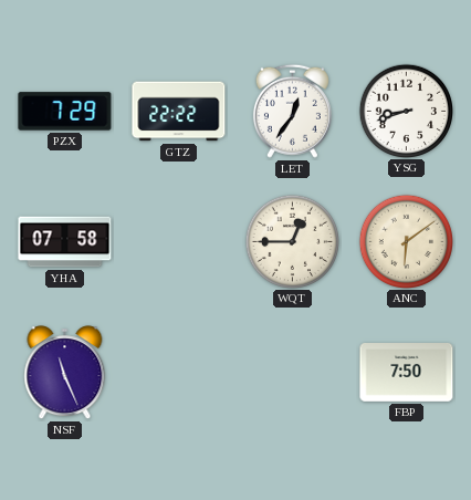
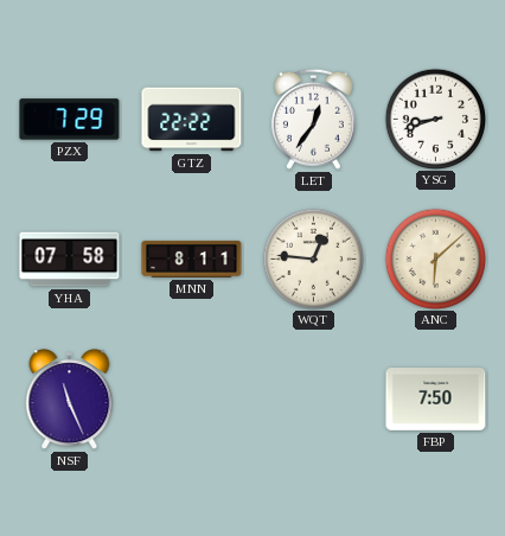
MNN: none -> 8:11
WQT: 12:45 -> 12:46
ANC: 6:09 -> 6:08
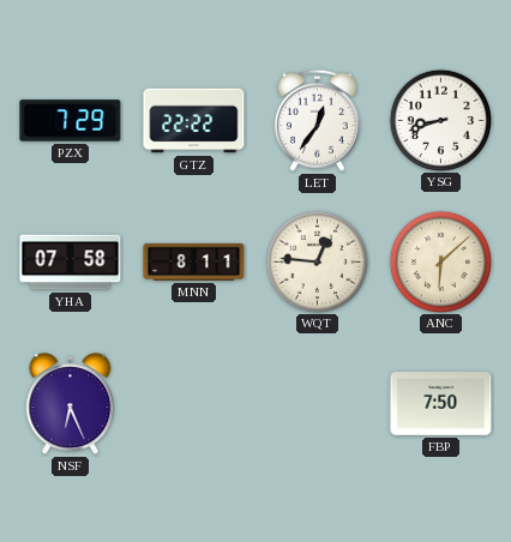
NSF: 11:26 -> 6:26
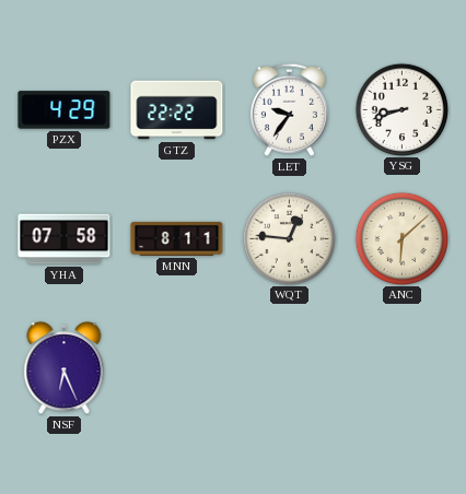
PZX: 7:29 -> 4:29
LET: 12:36 -> 9:36
FBP: 7:50 -> none
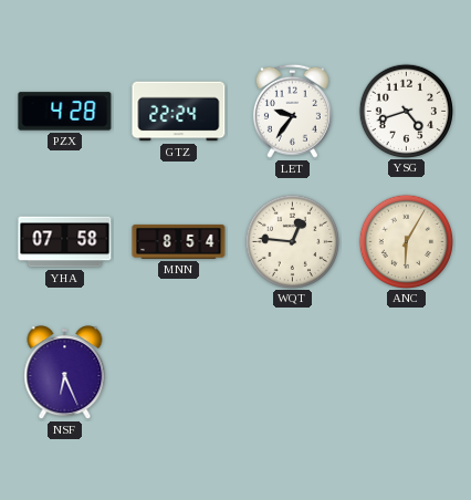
PZX: 4:29 -> 4:28
GTZ: 22:22 -> 22:24
YSG: 8:42 -> 4:42
MNN: 8:11 -> 8:54
ANC: 6:08 -> 6:05
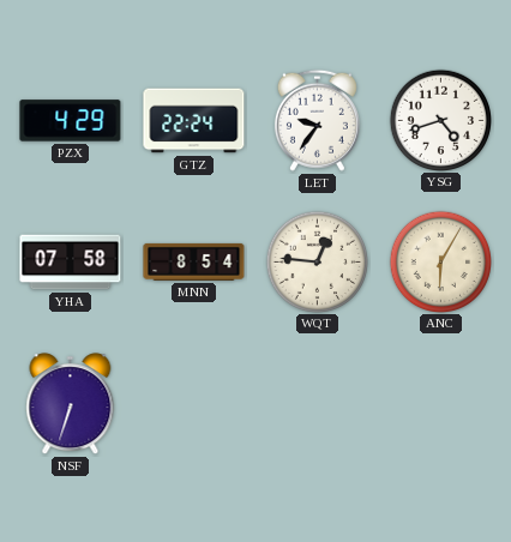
PZX: 4:28 -> 4:29
NSF: 6:26 -> 6:33
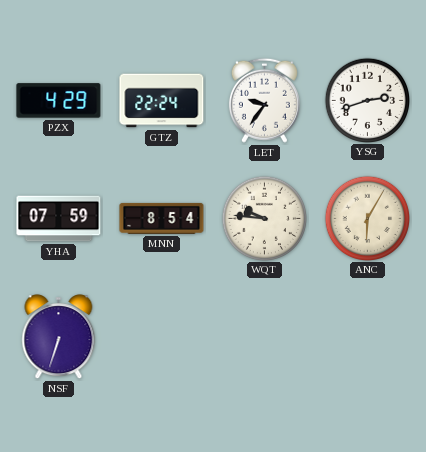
YSG: 4:42 -> 2:42
YHA: 07:58 -> 07:59
WQT: 12:46 -> 9:46
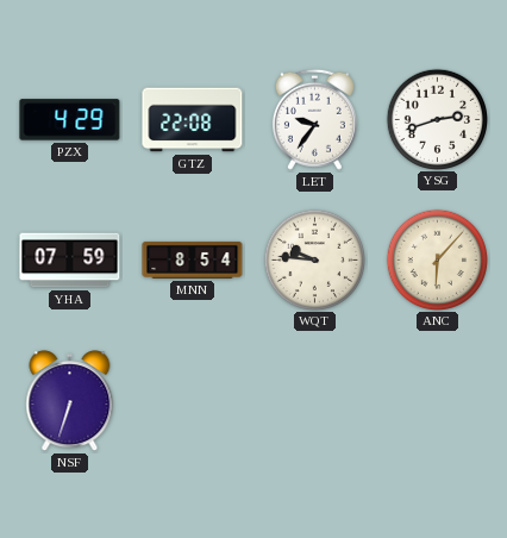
GTZ: 22:24 -> 22:08
ANC: 6:05 -> 6:07
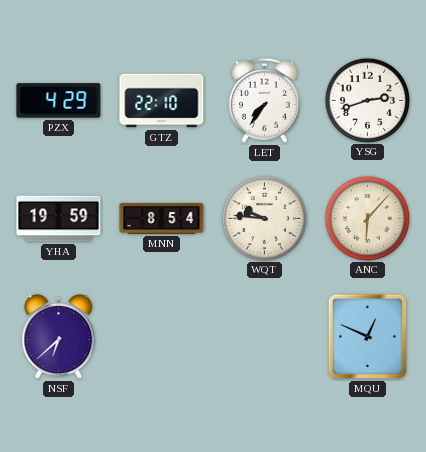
GTZ: 22:08 -> 22:10
LET: 9:36 -> 7:36
YHA: 07:59 -> 19:59
NSF: 6:33 -> 6:38
MQU: none -> 12:49
